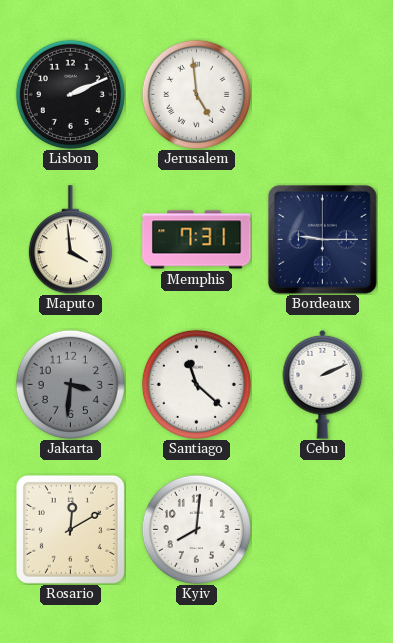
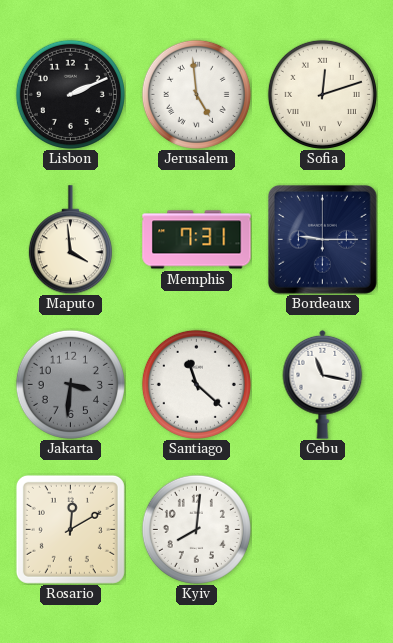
Sofia: none -> 12:12
Cebu: 2:11 -> 11:17
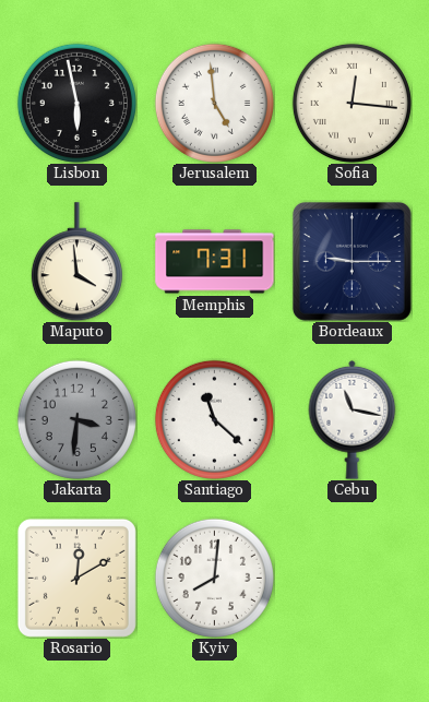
Lisbon: 2:11 -> 5:58
Sofia: 12:12 -> 12:16
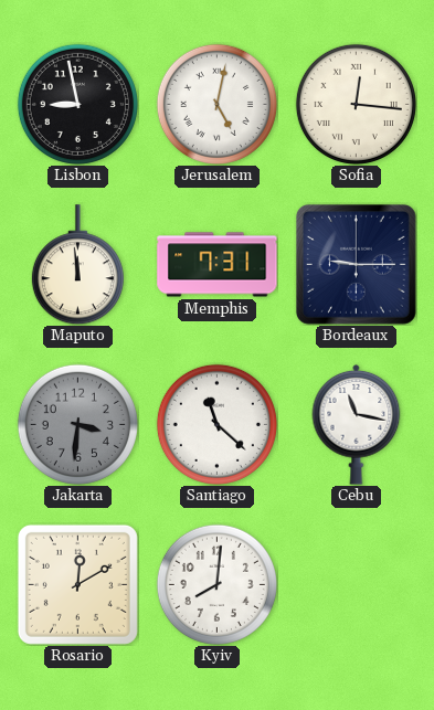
Lisbon: 5:58 -> 8:58
Jerusalem: 4:59 -> 5:02
Maputo: 3:59 -> 11:59
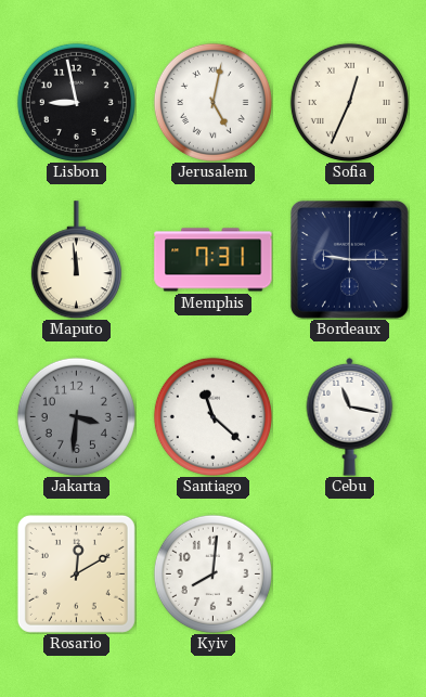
Sofia: 12:16 -> 12:34
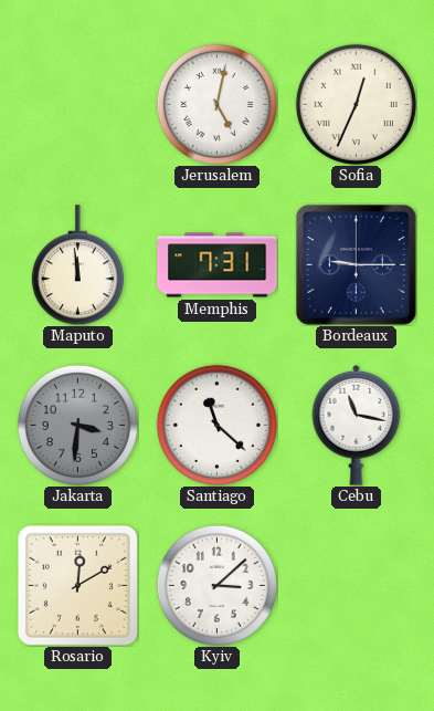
Lisbon: 8:58 -> none
Kyiv: 8:01 -> 3:08
